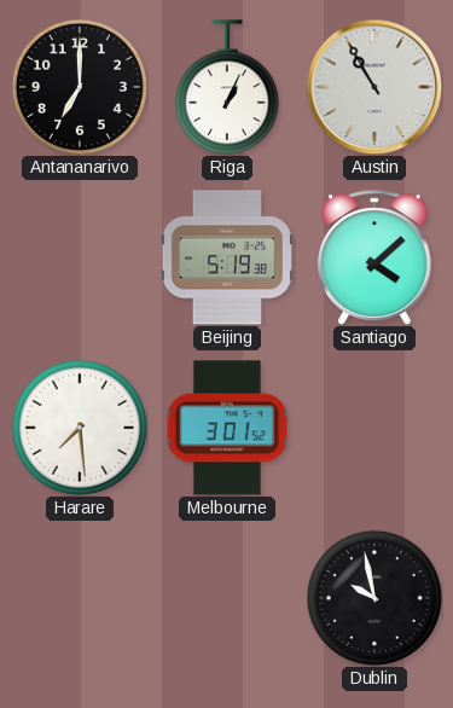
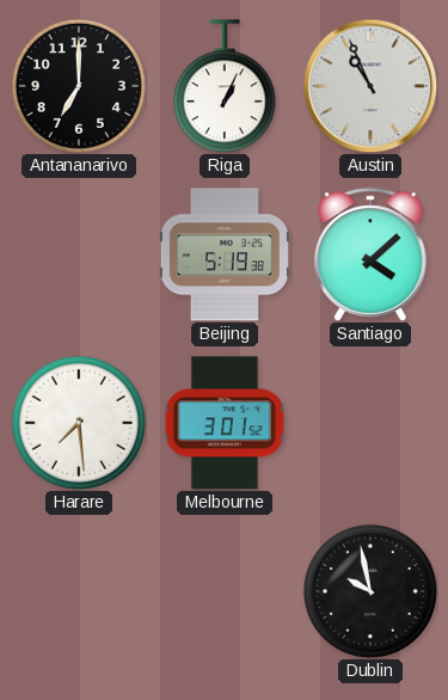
Austin: 10:55 -> 10:56
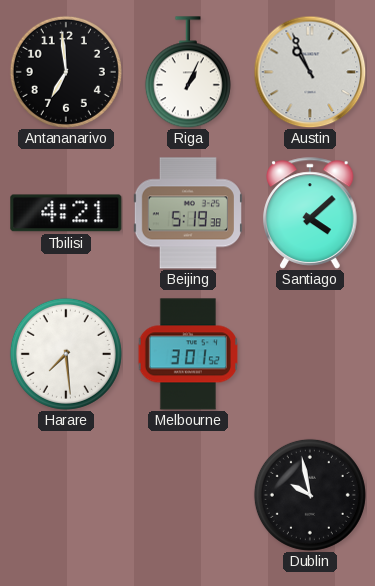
Antananarivo: 7:00 -> 6:59
Tbilisi: none -> 4:21
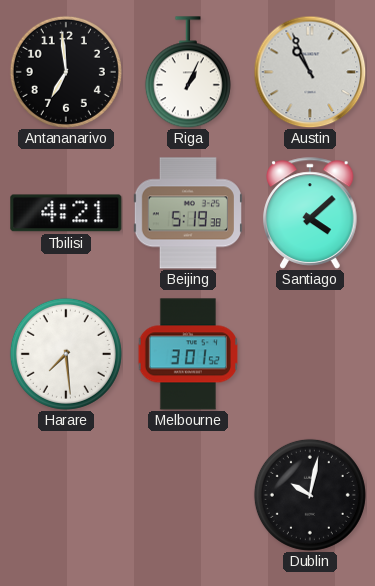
Dublin: 9:58 -> 10:02
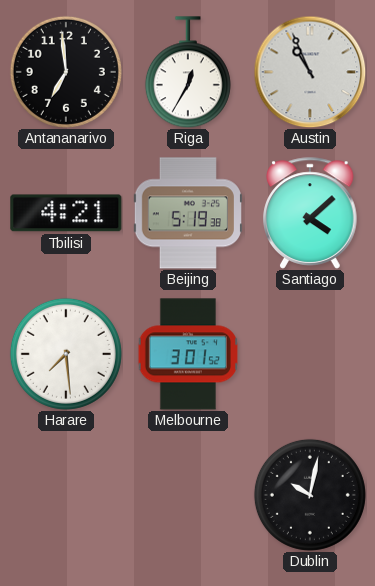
Riga: 1:04 -> 12:35
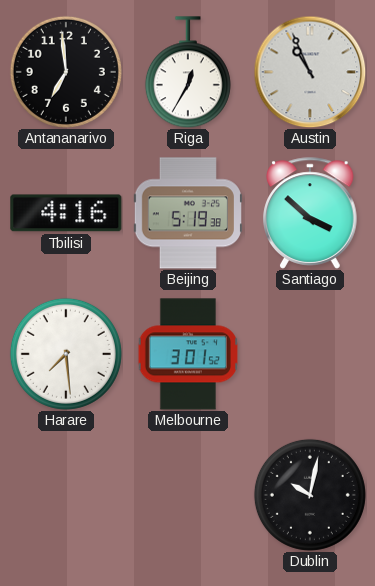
Tbilisi: 4:21 -> 4:16
Santiago: 4:08 -> 3:52
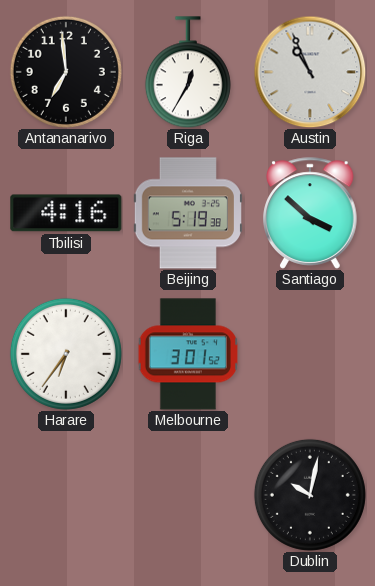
Harare: 7:29 -> 6:36
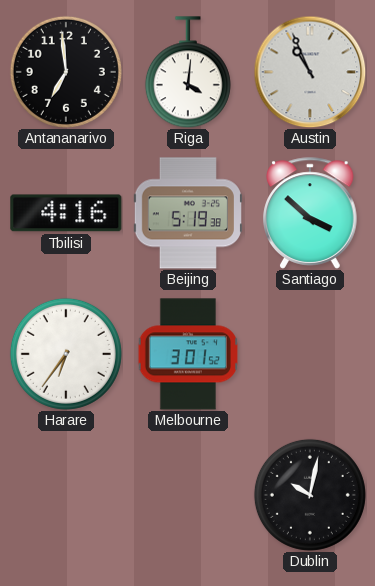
Riga: 12:35 -> 4:01
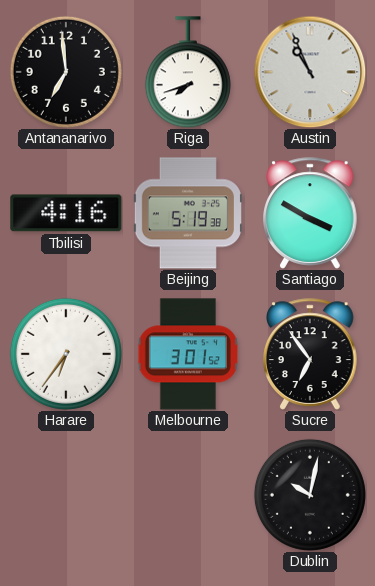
Riga: 4:01 -> 7:42
Santiago: 3:52 -> 3:50
Sucre: none -> 6:54
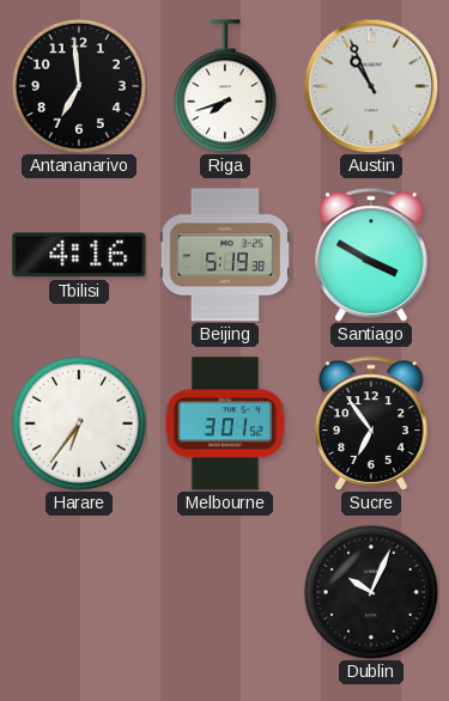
Dublin: 10:02 -> 10:04
